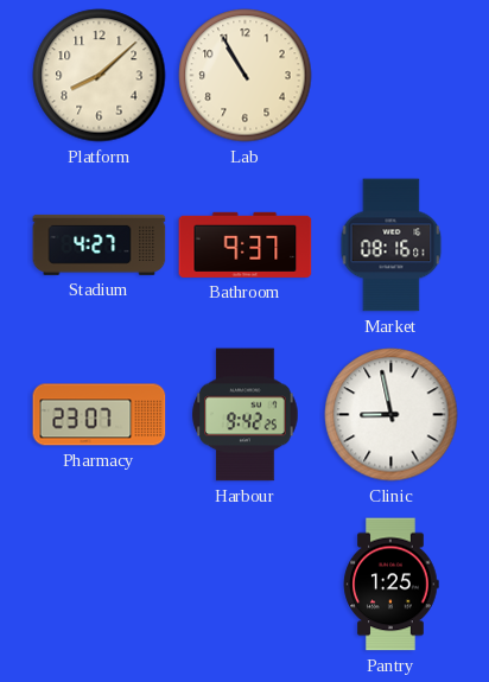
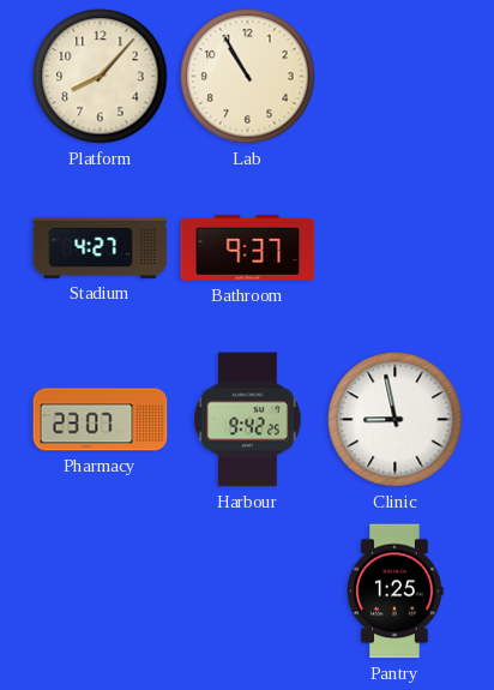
Platform: 8:08 -> 8:07
Market: 08:16 -> none
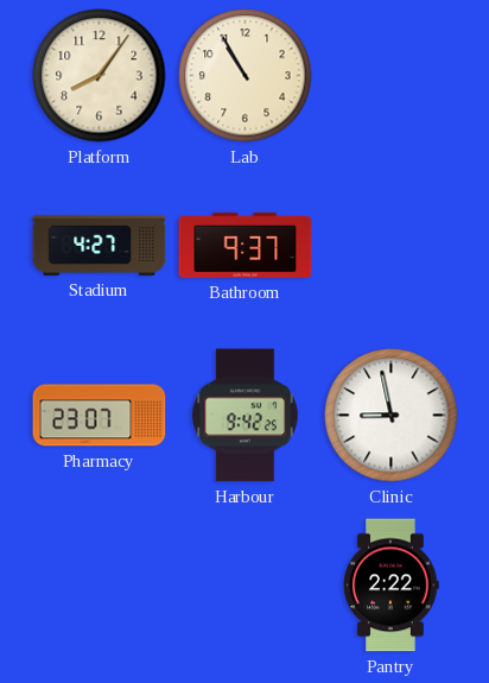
Platform: 8:07 -> 8:06
Pantry: 1:25 -> 2:22
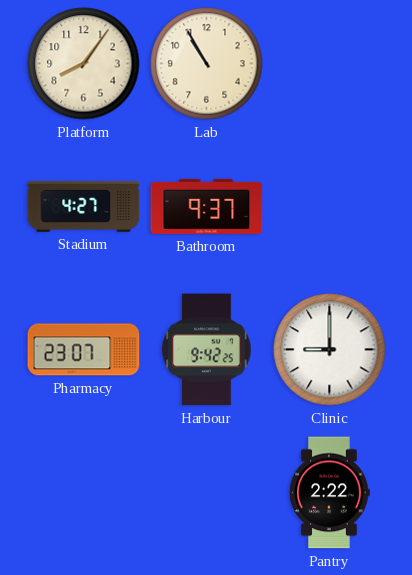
Clinic: 8:58 -> 9:00
